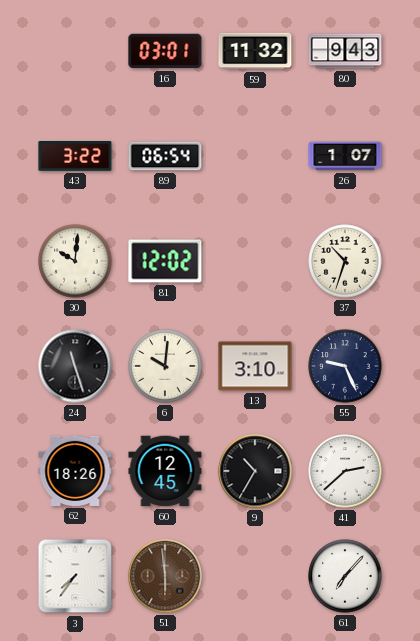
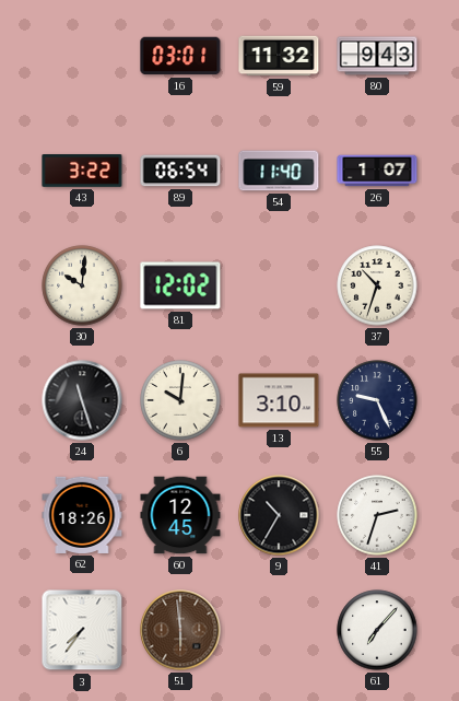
54: none -> 11:40
41: 2:38 -> 2:33
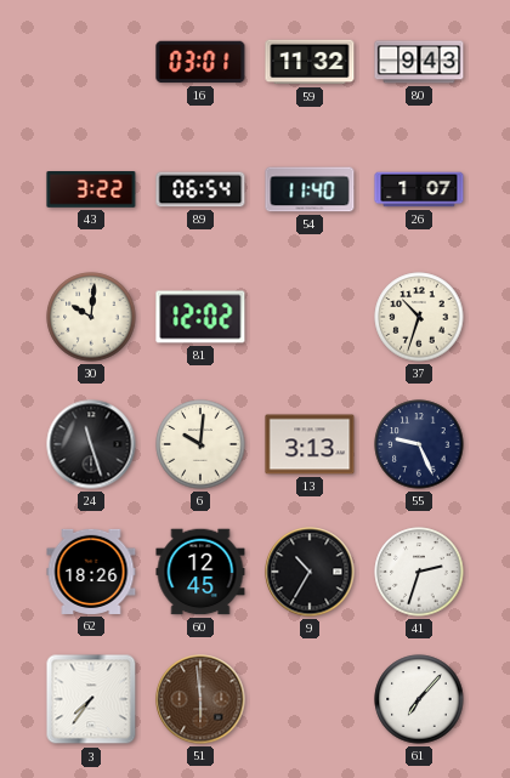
13: 3:10 -> 3:13
